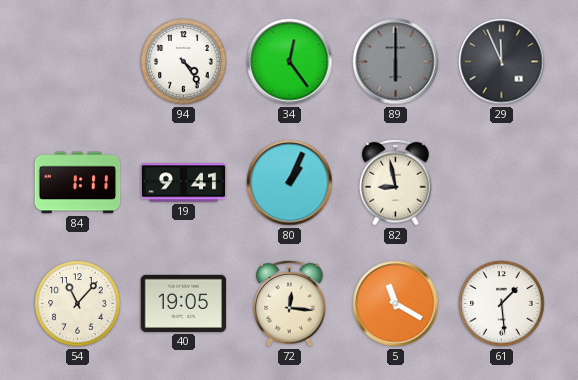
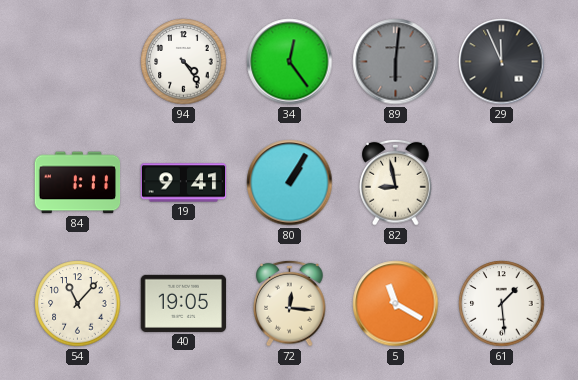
89: 6:00 -> 6:01
80: 1:04 -> 1:05
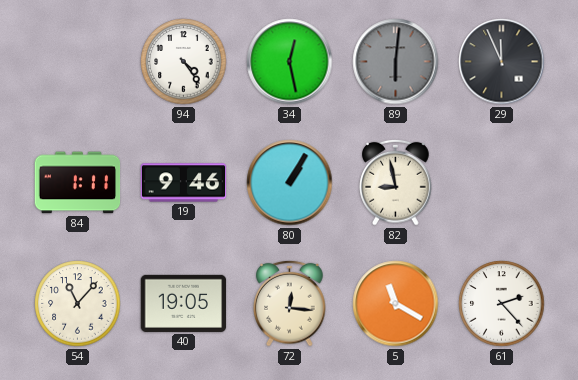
34: 12:24 -> 12:28
19: 9:41 -> 9:46
61: 1:29 -> 2:23
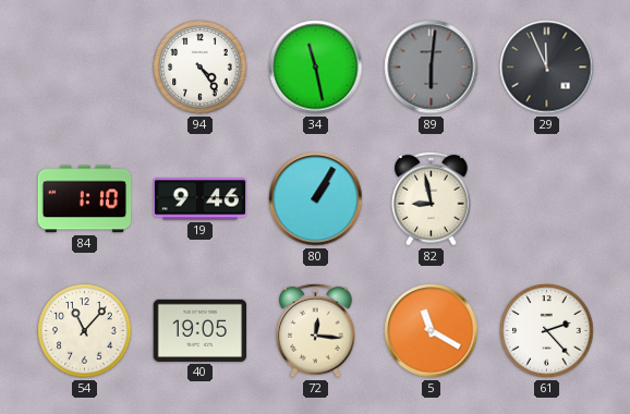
34: 12:28 -> 11:28
84: 1:11 -> 1:10
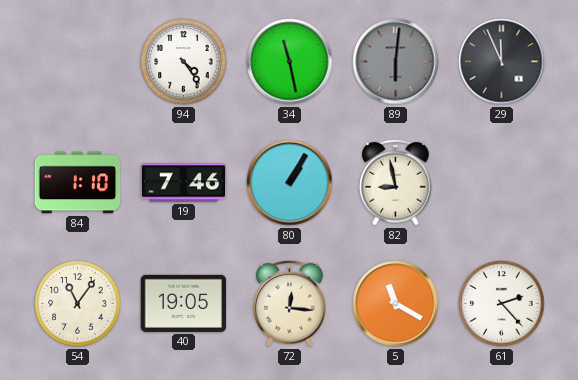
19: 9:46 -> 7:46
54: 11:07 -> 11:06
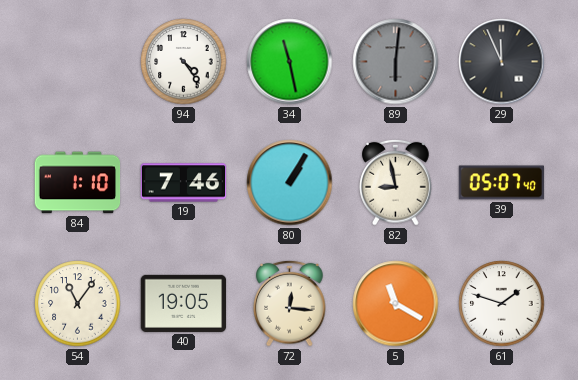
39: none -> 05:07
61: 2:23 -> 1:48
